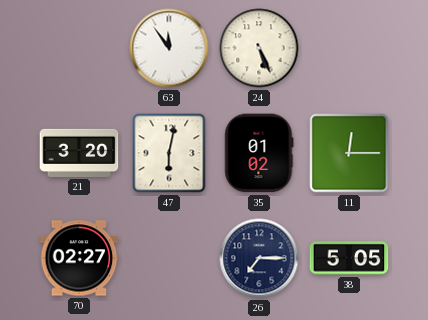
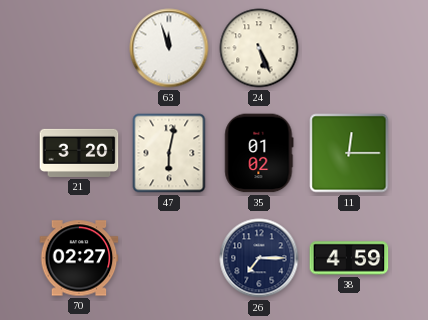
63: 11:54 -> 11:57
38: 5:05 -> 4:59
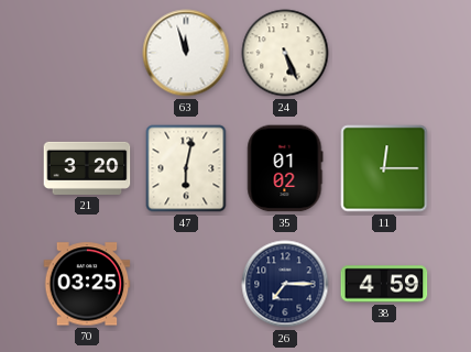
70: 02:27 -> 03:25
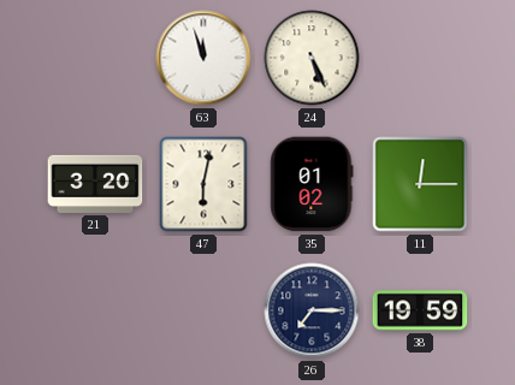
70: 03:25 -> none
38: 4:59 -> 19:59
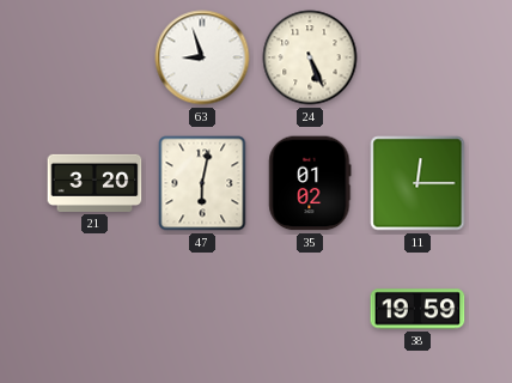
63: 11:57 -> 8:57
26: 7:15 -> none
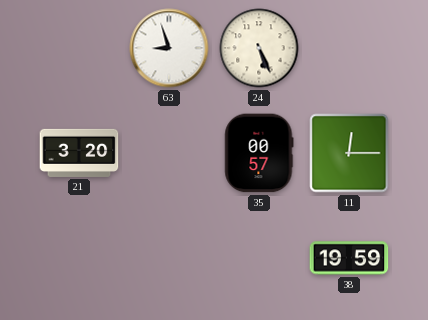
47: 6:02 -> none
35: 01:02 -> 00:57
